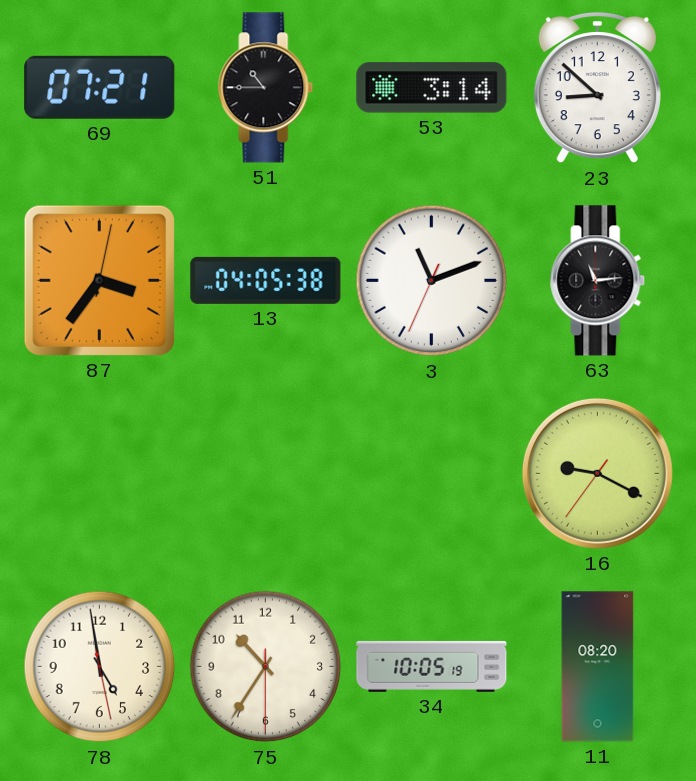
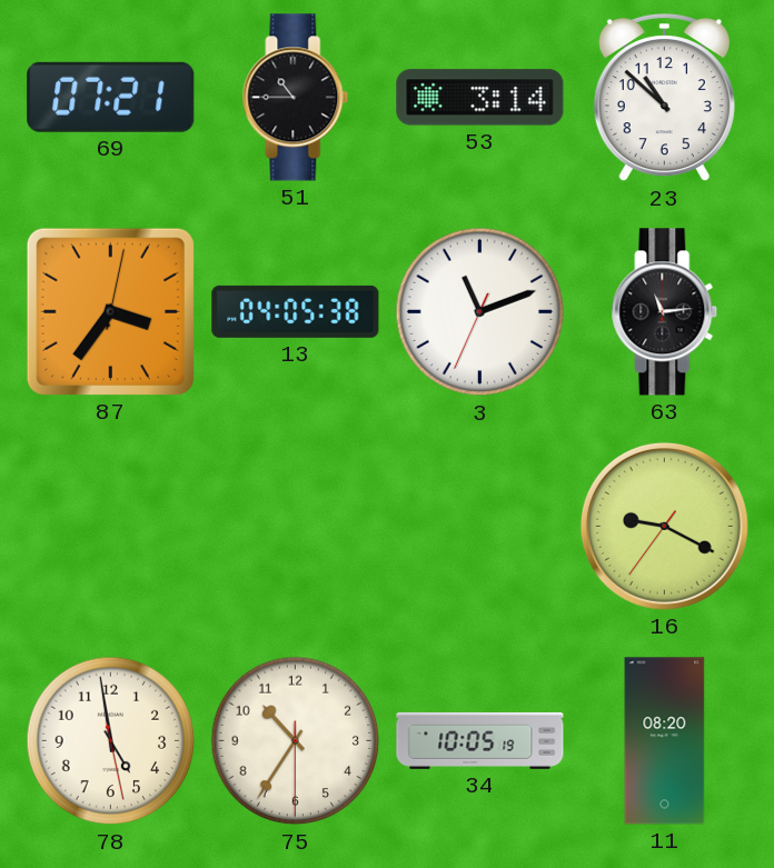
23: 8:52 -> 10:52
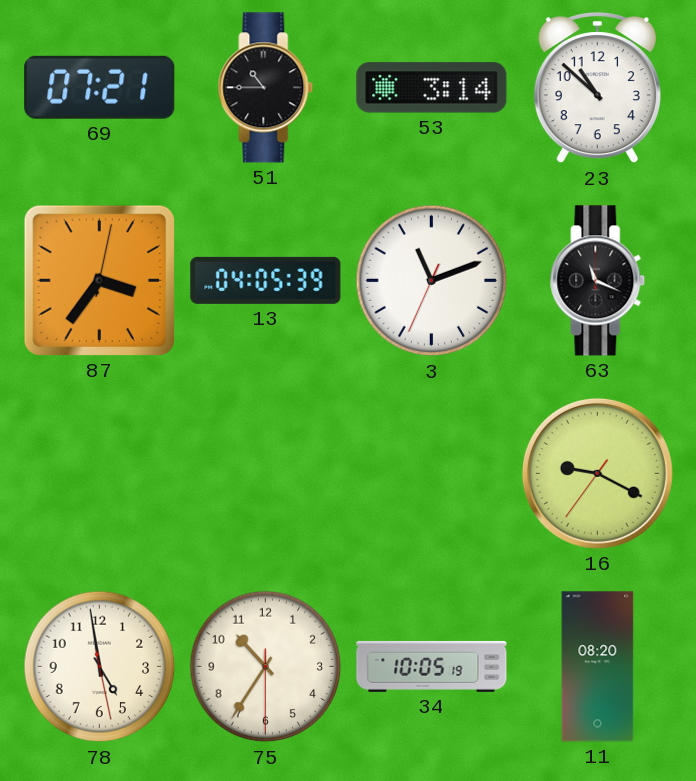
13: 04:05:38 -> 04:05:39
63: 11:14 -> 11:19
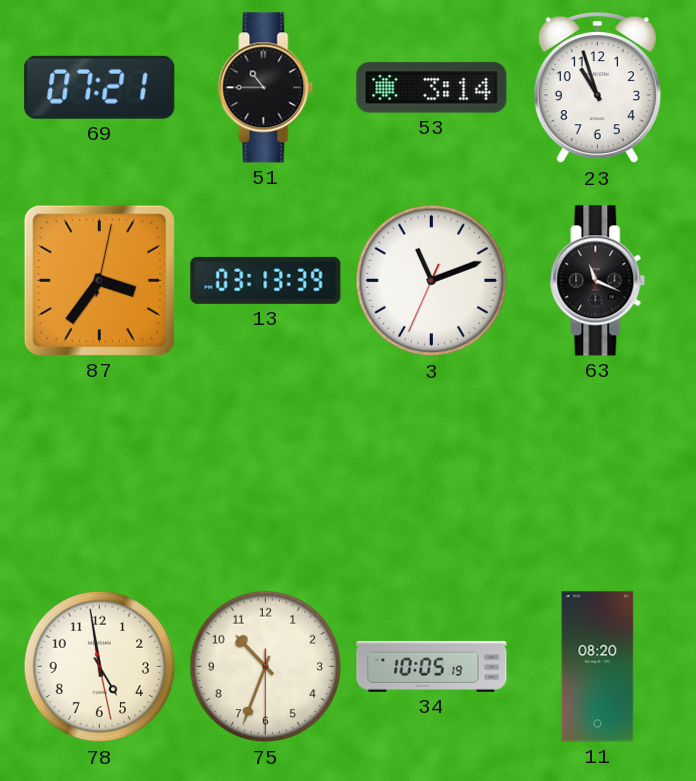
23: 10:52 -> 10:57
13: 04:05 -> 03:13
16: 9:19 -> none
75: 10:35 -> 10:33
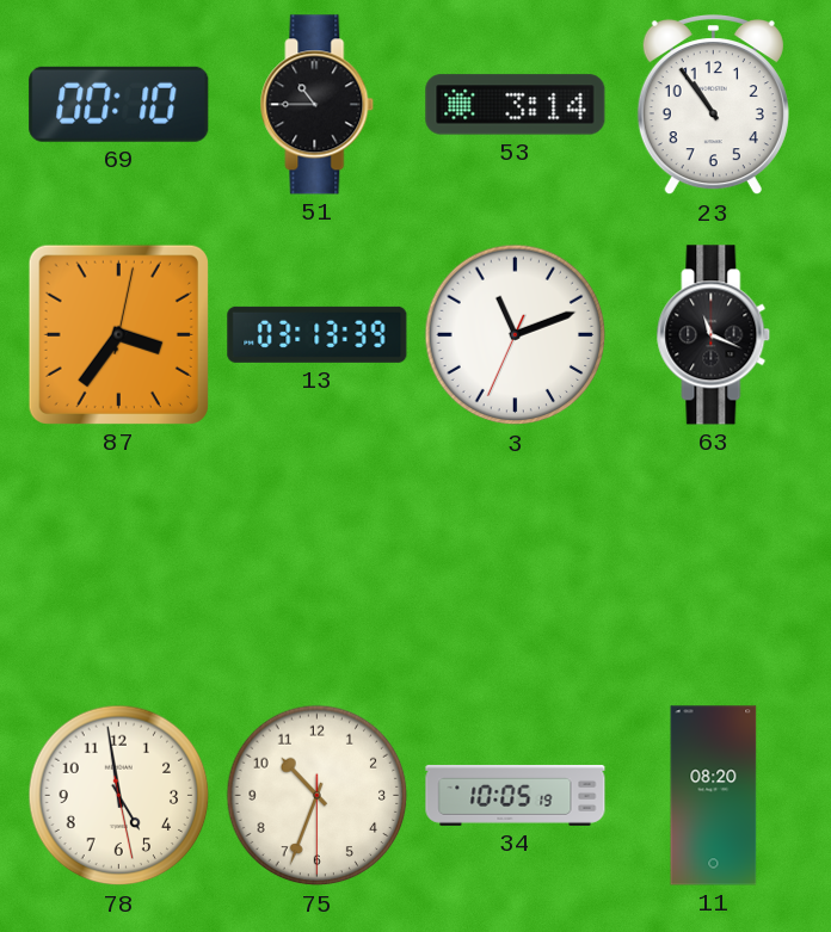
69: 07:21 -> 00:10
23: 10:57 -> 10:54
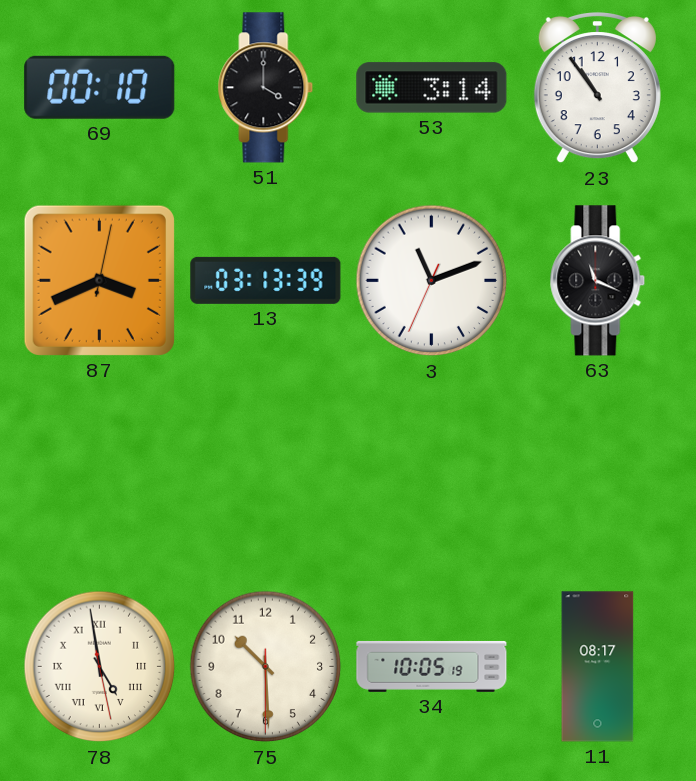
51: 10:45 -> 4:00
87: 3:36 -> 3:41
78 numerals: Arabic -> Roman
75: 10:33 -> 10:29
11: 08:20 -> 08:17
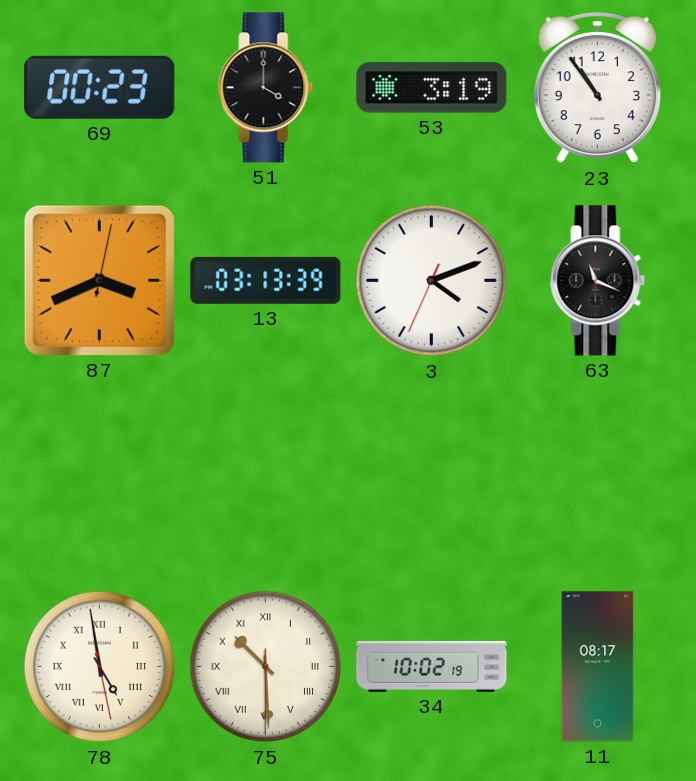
69: 00:10 -> 00:23
53: 3:14 -> 3:19
3: 11:11 -> 4:11
75 numerals: Arabic -> Roman
34: 10:05 -> 10:02
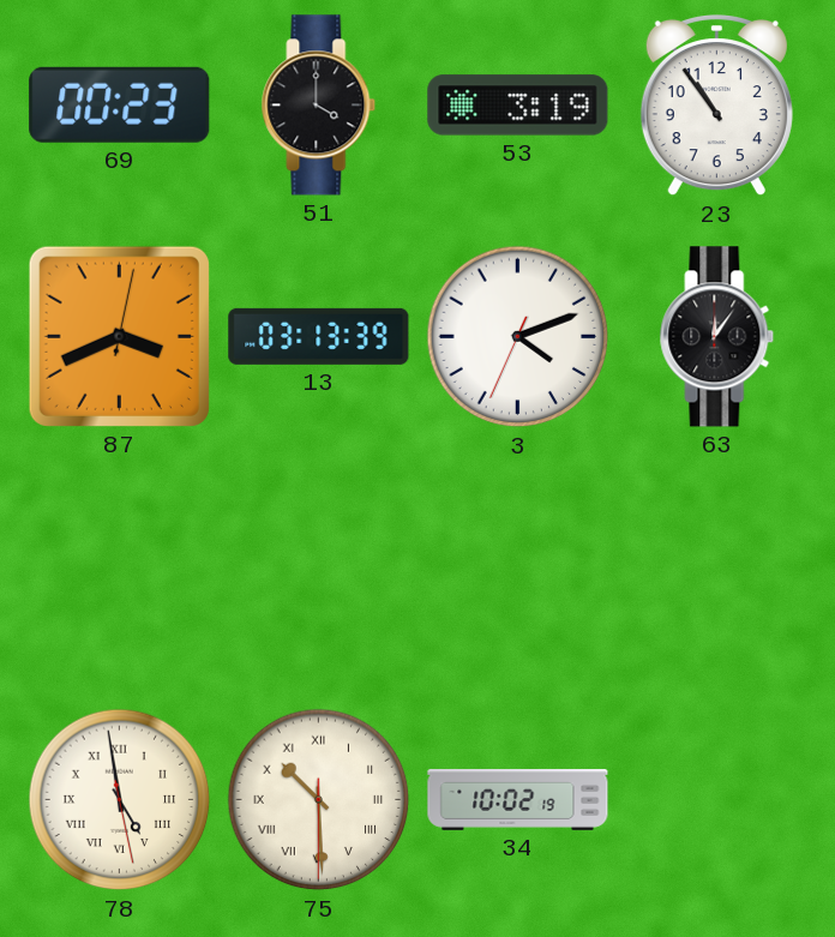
63: 11:19 -> 12:06
11: 08:17 -> none
